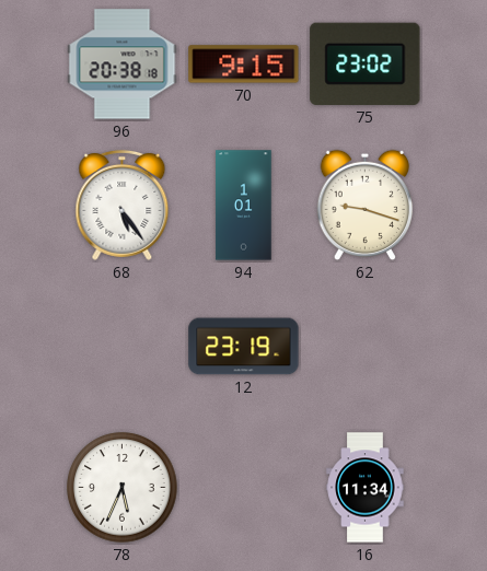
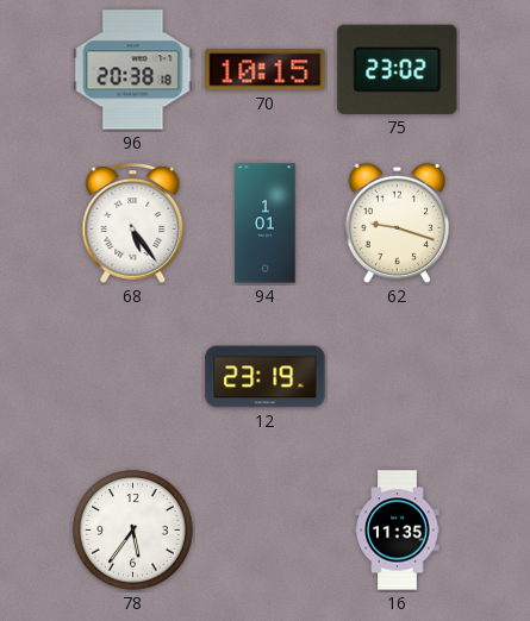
70: 9:15 -> 10:15
78: 5:34 -> 5:36
16: 11:34 -> 11:35
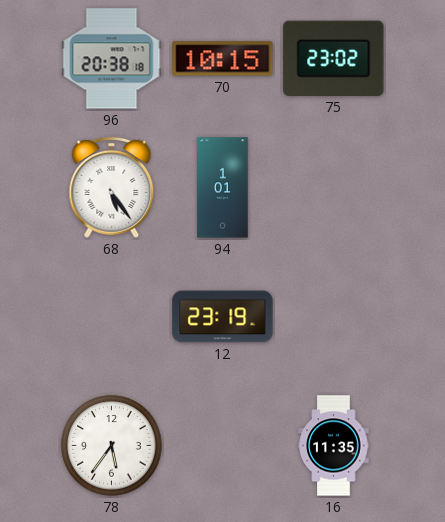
62: 9:18 -> none
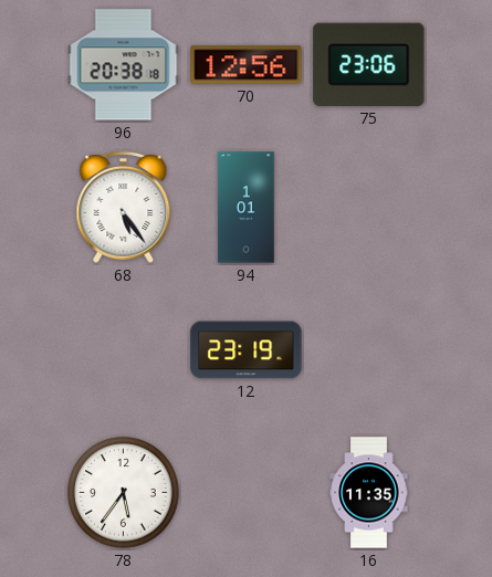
70: 10:15 -> 12:56
75: 23:02 -> 23:06
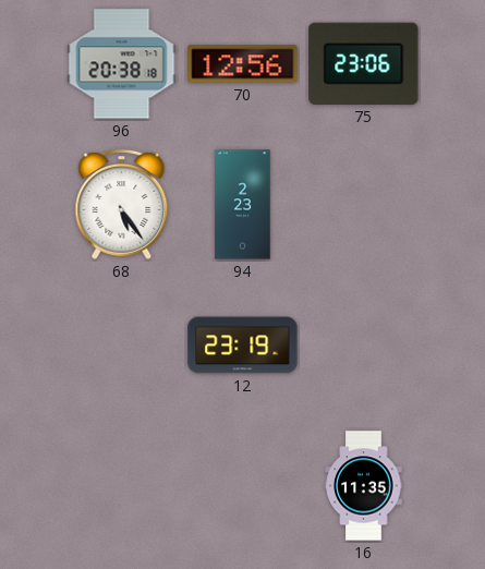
94: 1:01 -> 2:23
78: 5:36 -> none
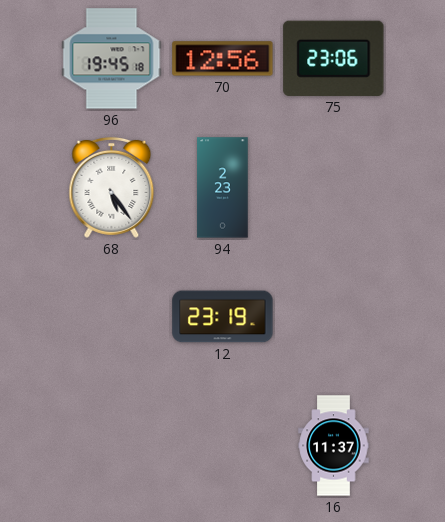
96: 20:38 -> 19:45
16: 11:35 -> 11:37
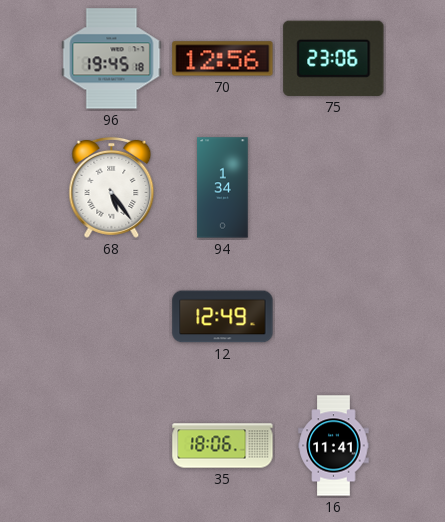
94: 2:23 -> 1:34
12: 23:19 -> 12:49
35: none -> 18:06
16: 11:37 -> 11:41
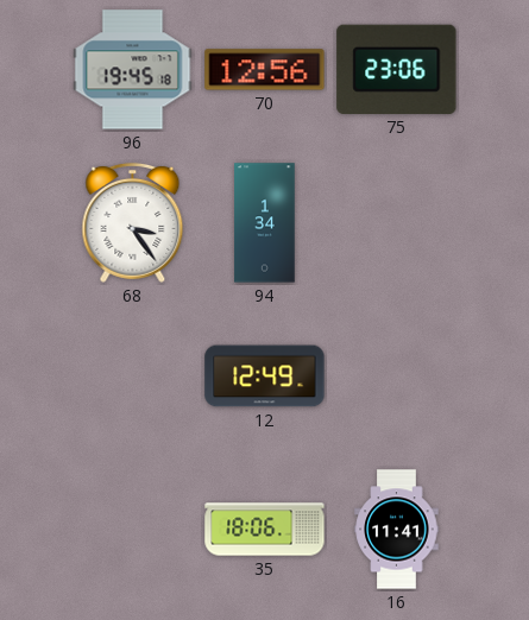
68: 5:24 -> 3:24
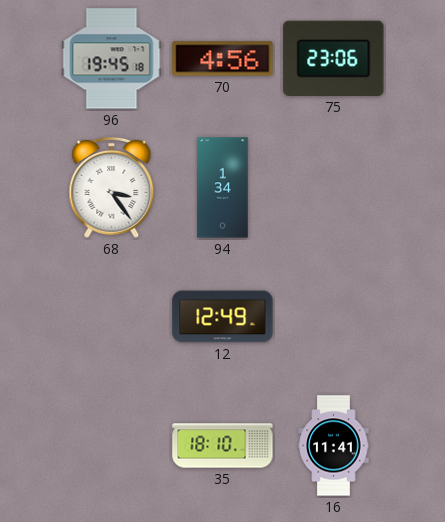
70: 12:56 -> 4:56
35: 18:06 -> 18:10
